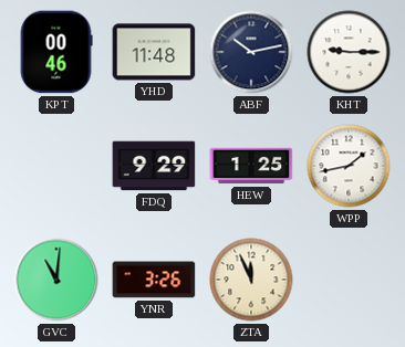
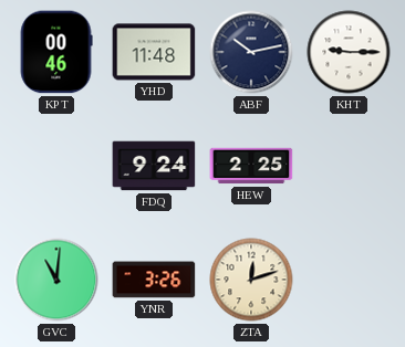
FDQ: 9:29 -> 9:24
HEW: 1:25 -> 2:25
WPP: 1:43 -> none
ZTA: 11:56 -> 12:12
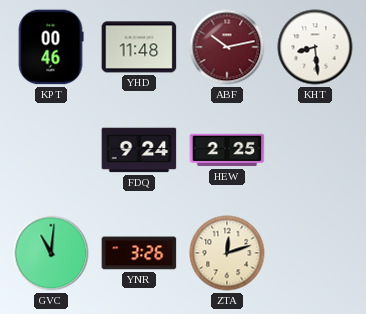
ABF dial: navy -> burgundy
KHT: 9:15 -> 8:29
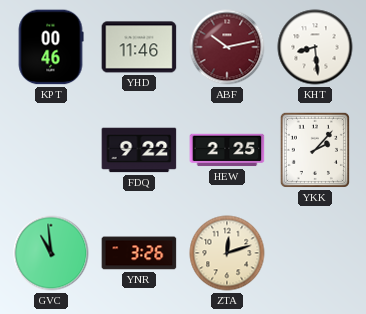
YHD: 11:48 -> 11:46
FDQ: 9:24 -> 9:22
YKK: none -> 2:07
GVC: 11:01 -> 10:59
